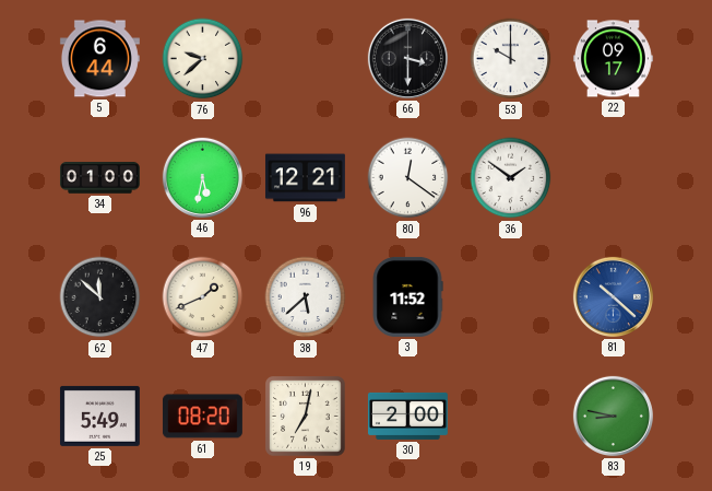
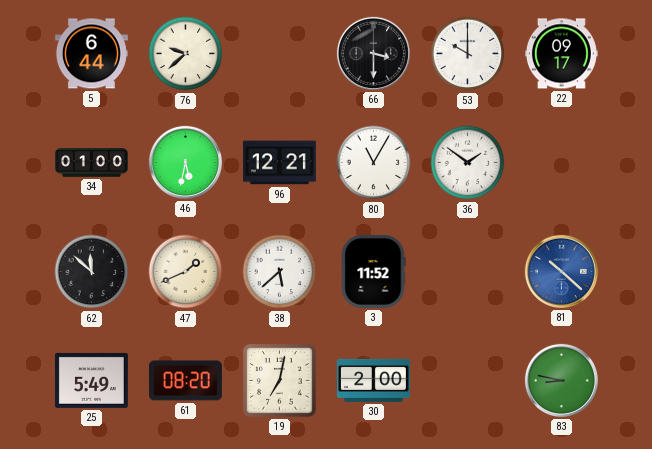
80: 12:21 -> 11:05
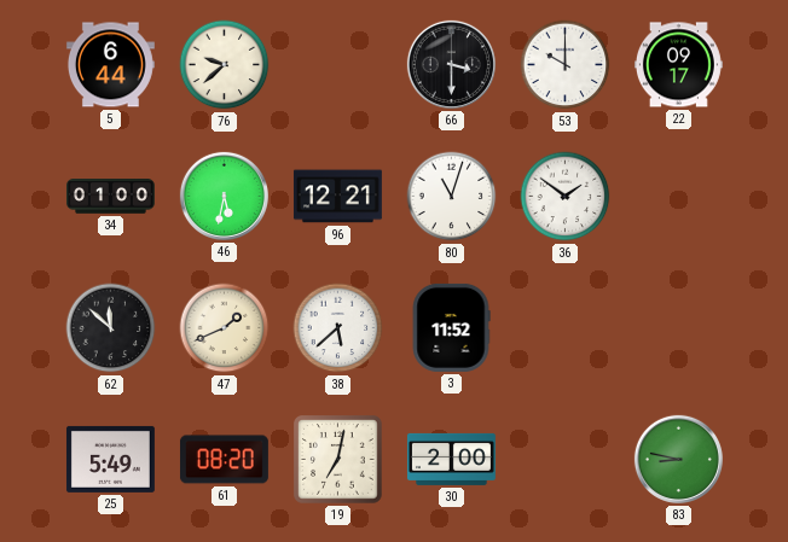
80: 11:05 -> 11:03
81: 10:22 -> none
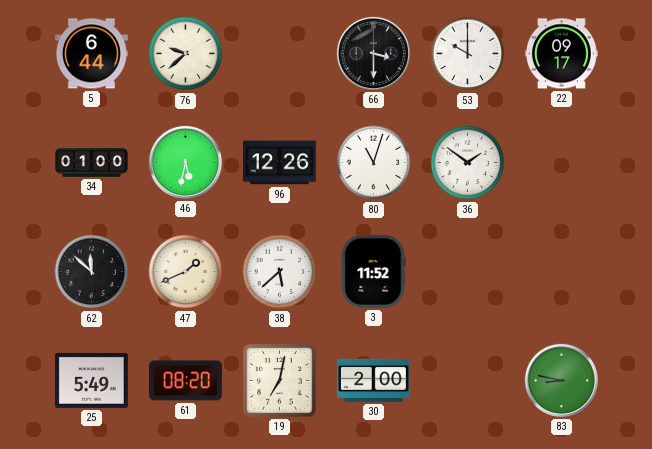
96: 12:21 -> 12:26
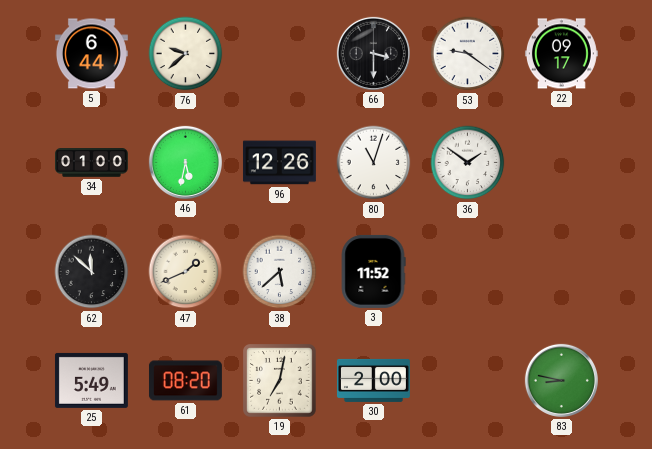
53: 10:00 -> 9:21
